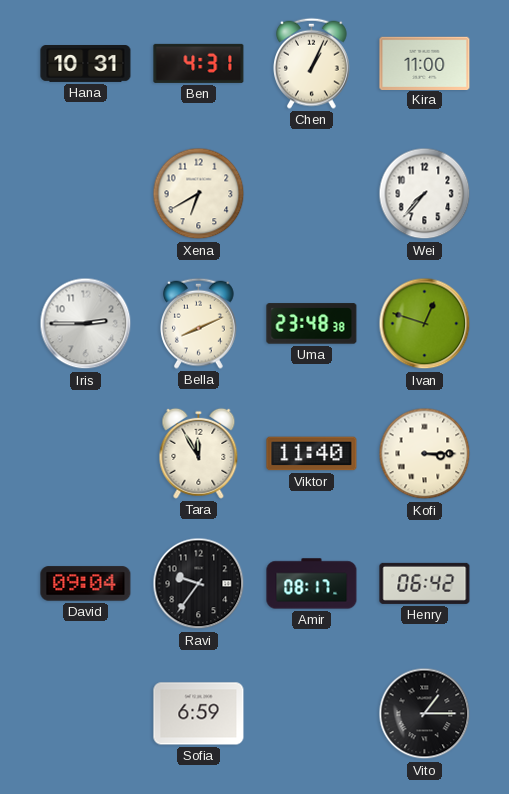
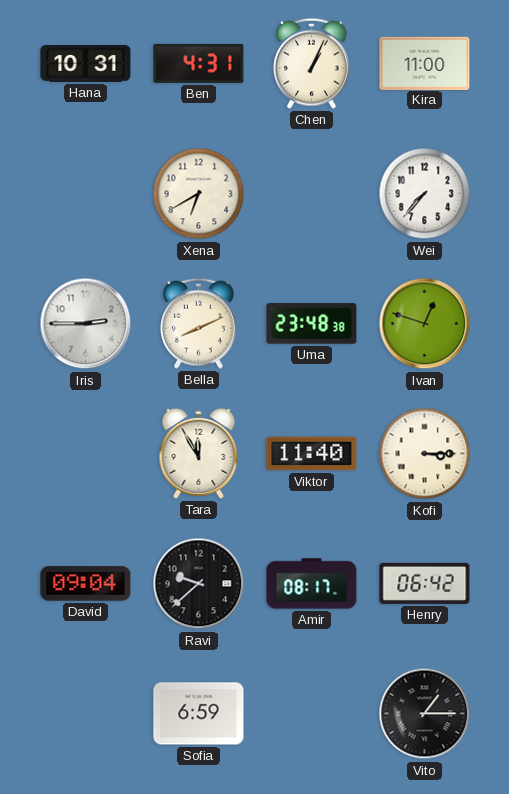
Ravi: 9:36 -> 9:38
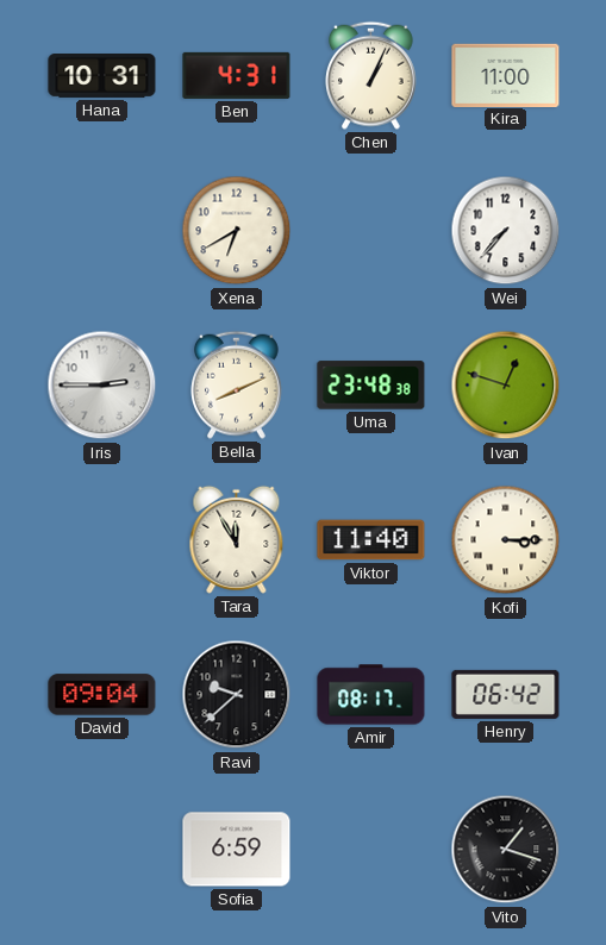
Vito: 1:15 -> 1:18
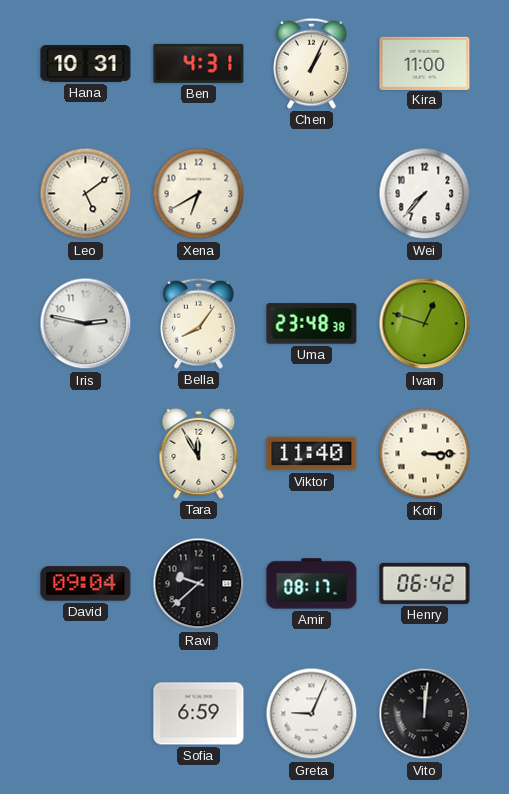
Leo: none -> 5:09
Iris: 2:45 -> 2:47
Bella: 8:11 -> 8:06
Greta: none -> 9:04
Vito: 1:18 -> 12:01
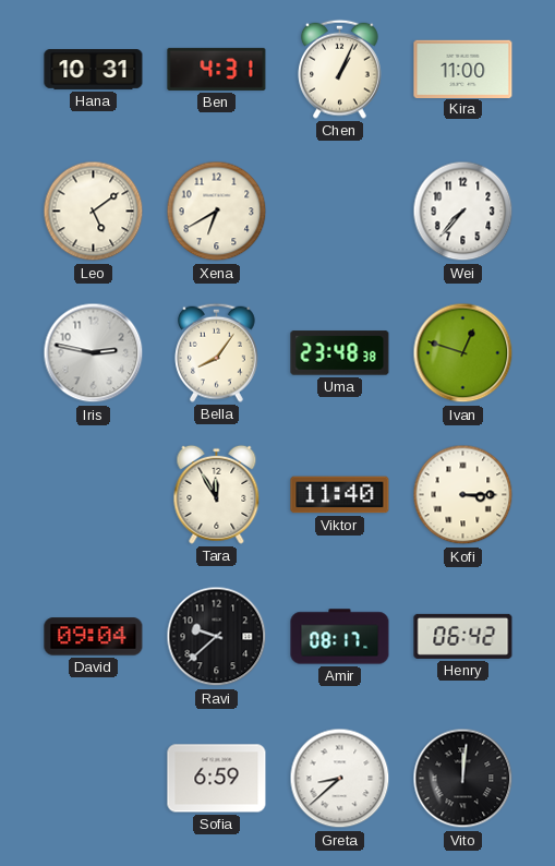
Greta: 9:04 -> 8:38
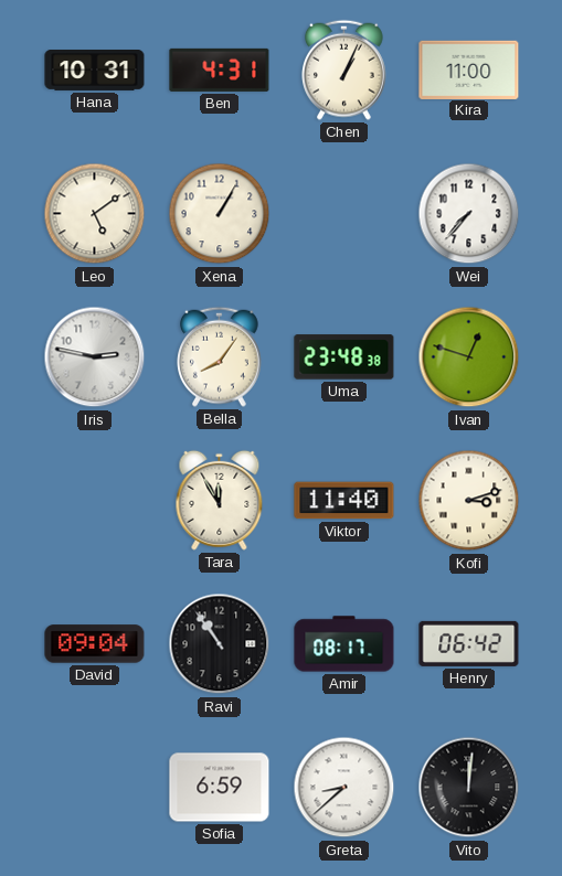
Xena: 6:40 -> 1:05
Kofi: 3:15 -> 3:12
Ravi: 9:38 -> 10:54
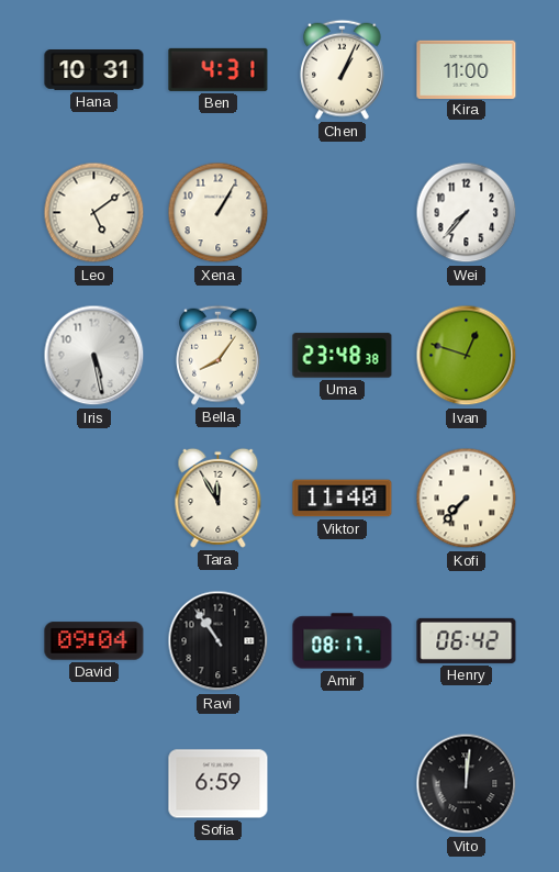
Iris: 2:47 -> 5:28
Kofi: 3:12 -> 7:37
Greta: 8:38 -> none
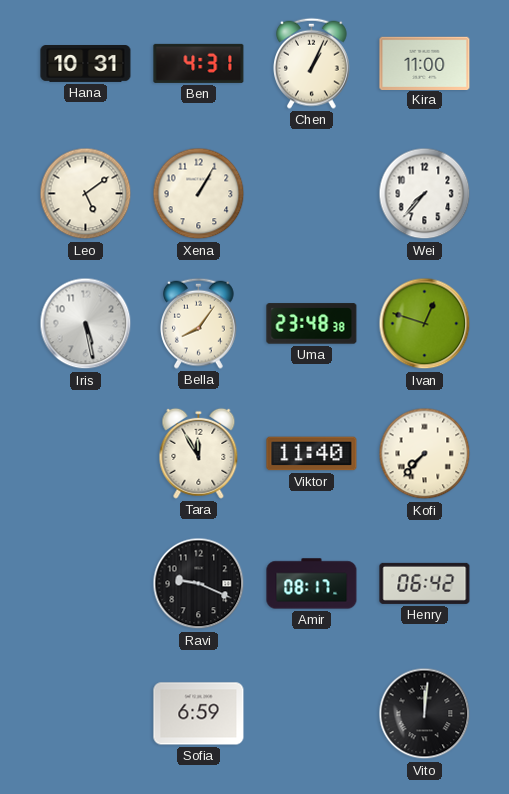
David: 09:04 -> none
Ravi: 10:54 -> 9:19
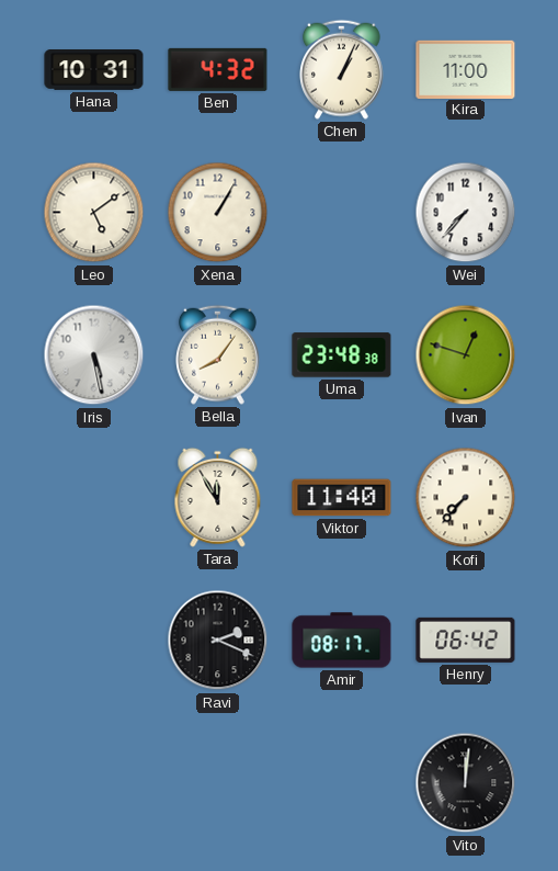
Ben: 4:31 -> 4:32
Ravi: 9:19 -> 2:19
Sofia: 6:59 -> none
